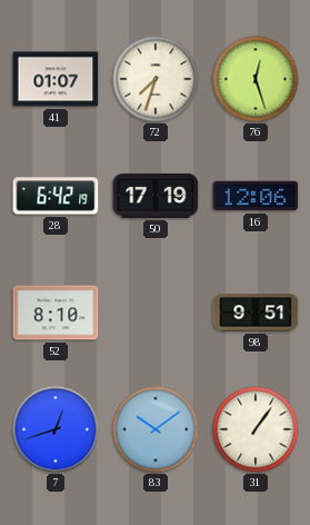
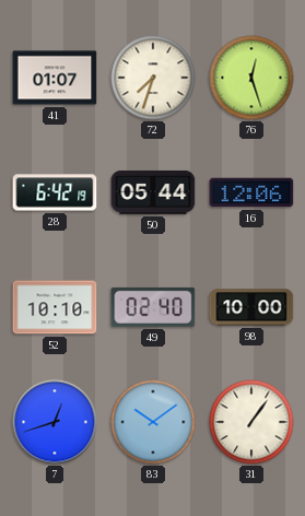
50: 17:19 -> 05:44
52: 8:10 -> 10:10
49: none -> 02:40
98: 9:51 -> 10:00
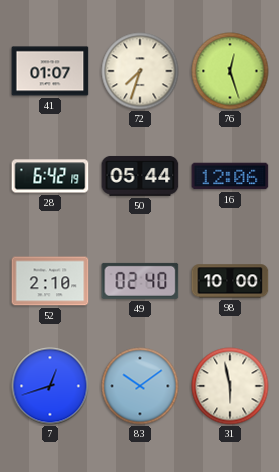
52: 10:10 -> 2:10
31: 1:06 -> 5:58
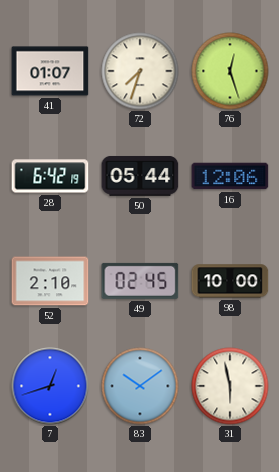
49: 02:40 -> 02:45
